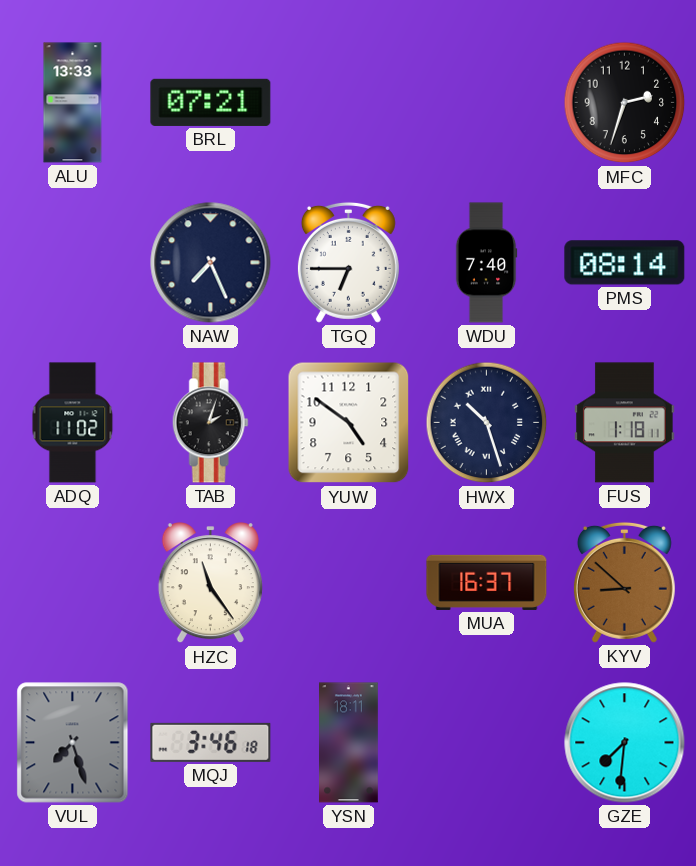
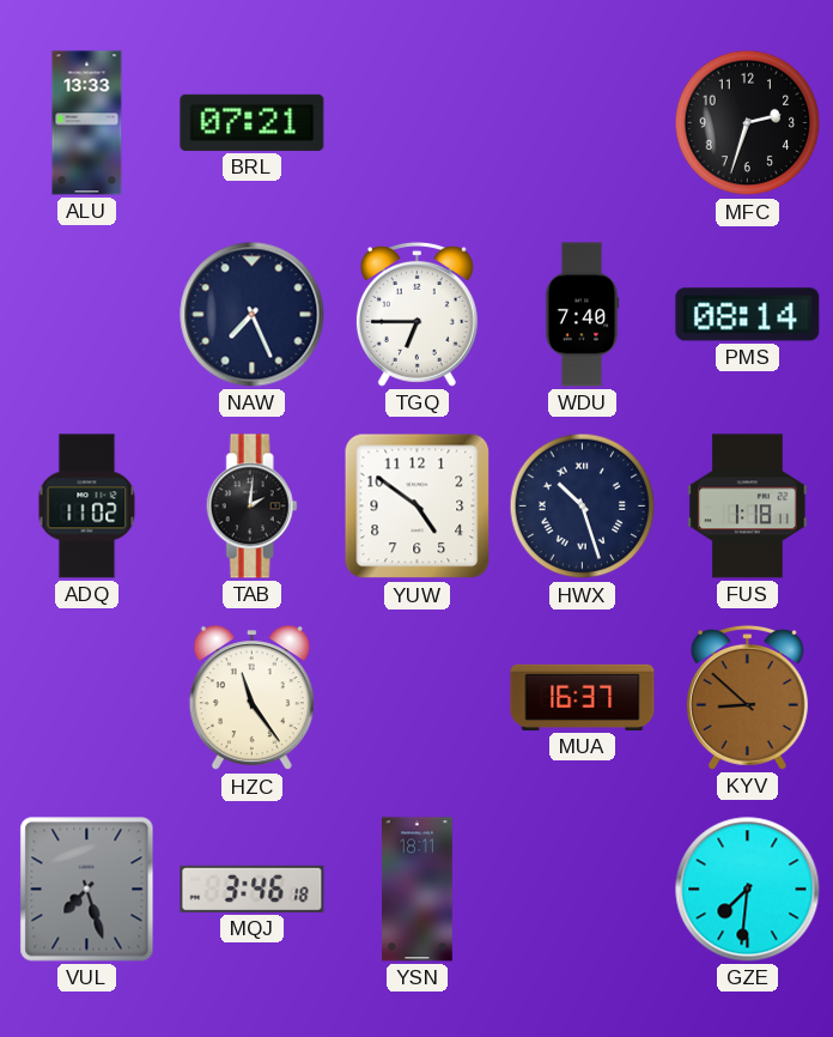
TAB: 2:03 -> 2:01
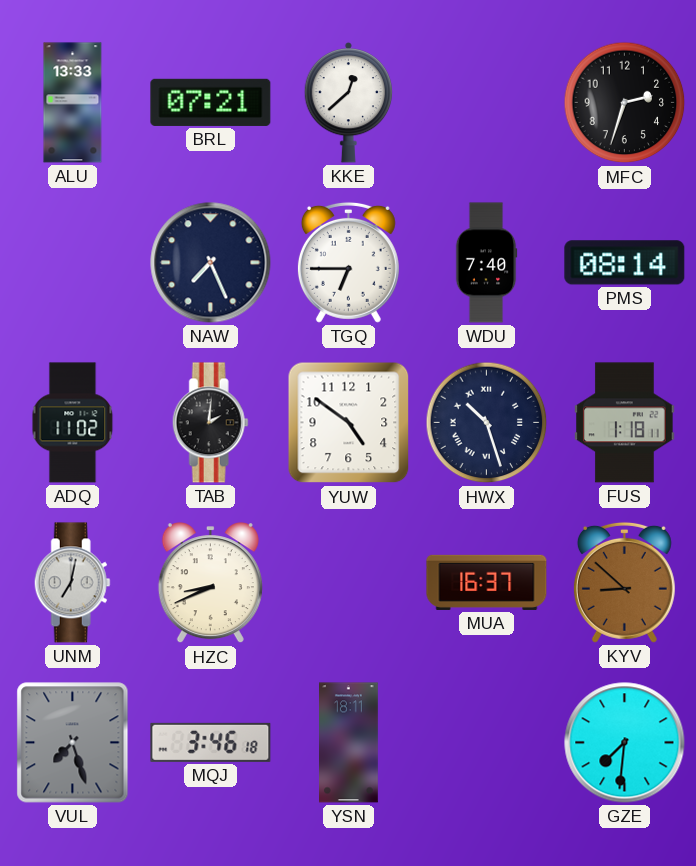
KKE: none -> 12:38
UNM: none -> 7:02
HZC: 11:24 -> 8:41
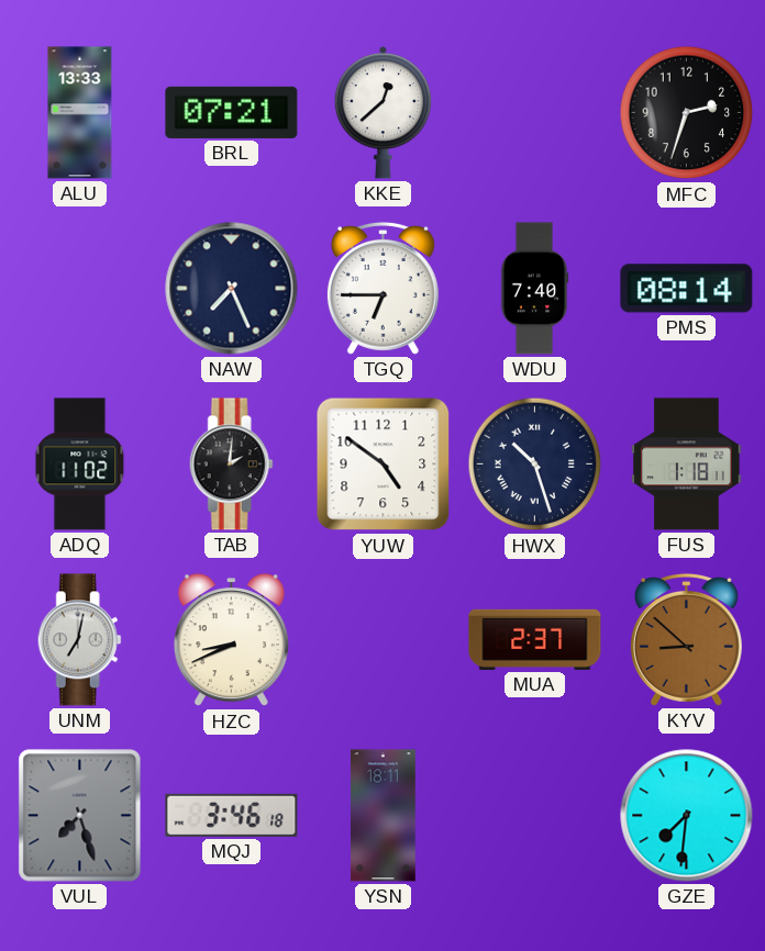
MUA: 16:37 -> 2:37
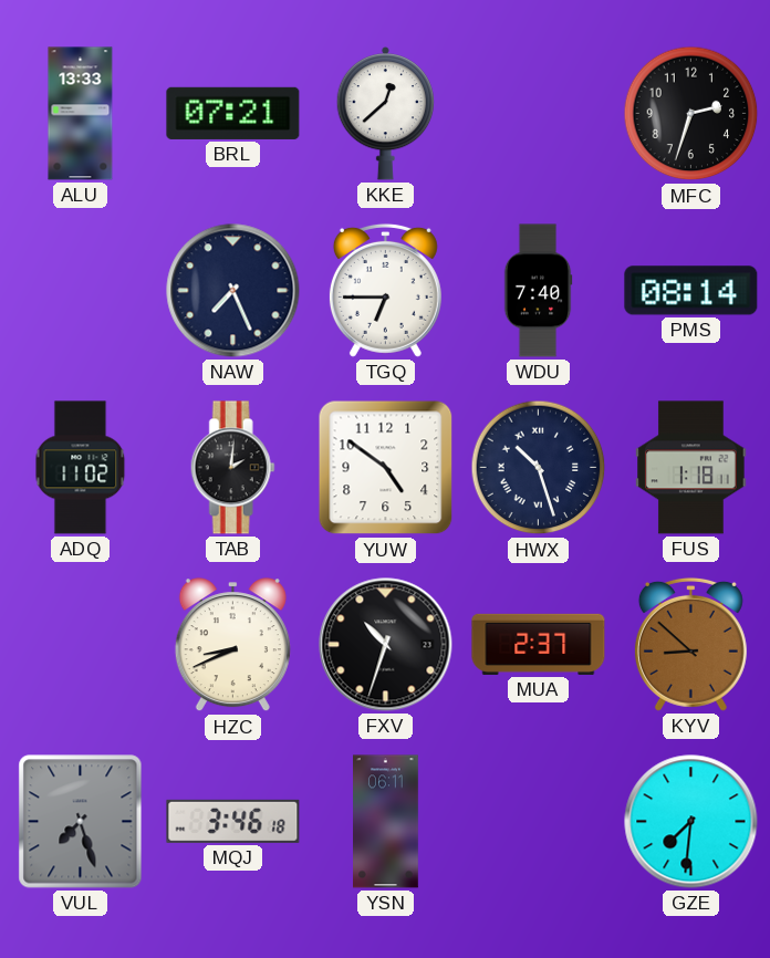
UNM: 7:02 -> none
FXV: none -> 10:33
YSN: 18:11 -> 06:11
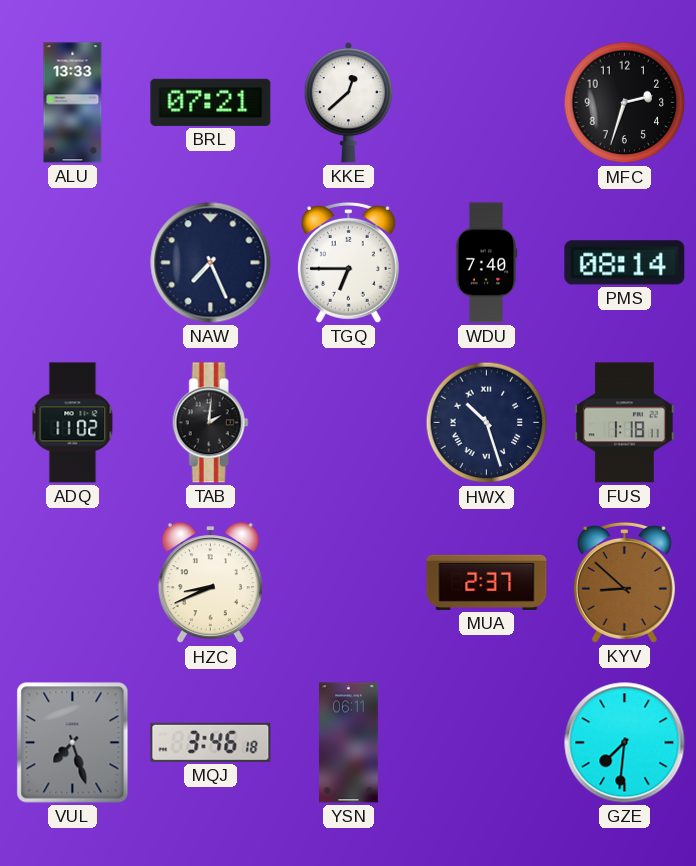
YUW: 4:51 -> none
FXV: 10:33 -> none
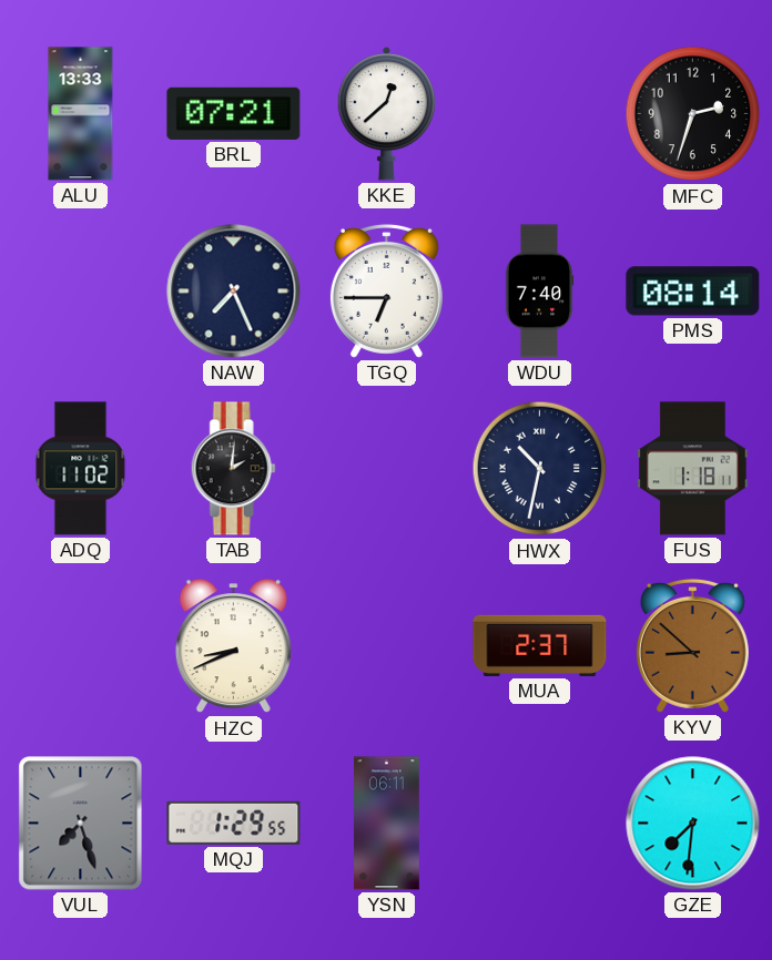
HWX: 10:27 -> 10:32
MQJ: 3:46 -> 1:29
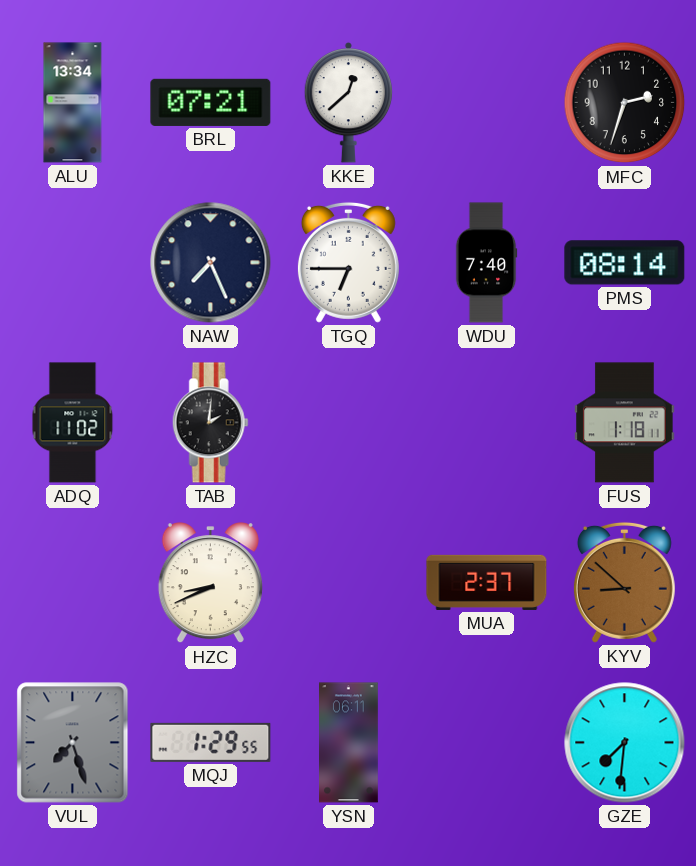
ALU: 13:33 -> 13:34
HWX: 10:32 -> none
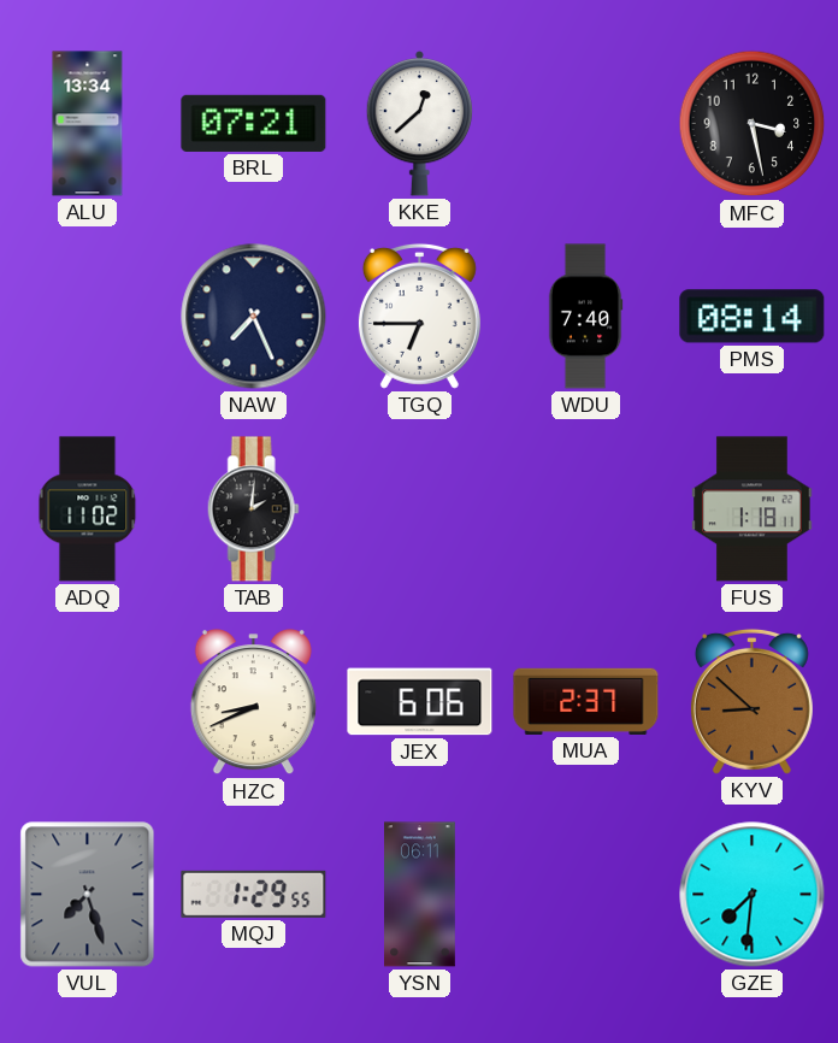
MFC: 2:33 -> 3:28
JEX: none -> 6:06
